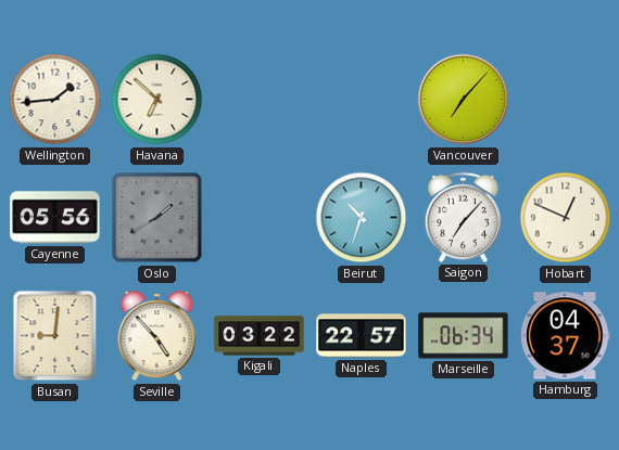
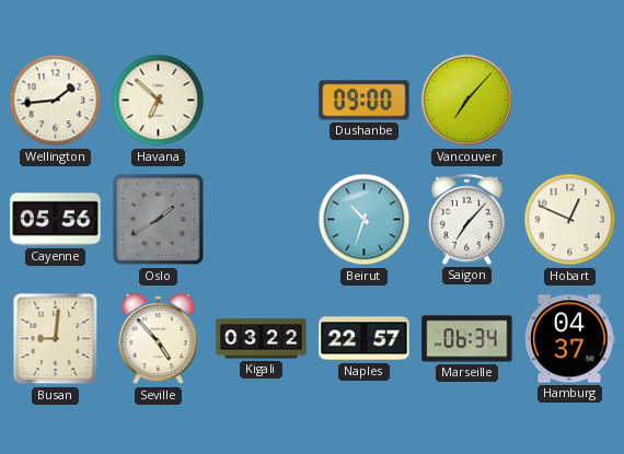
Dushanbe: none -> 09:00
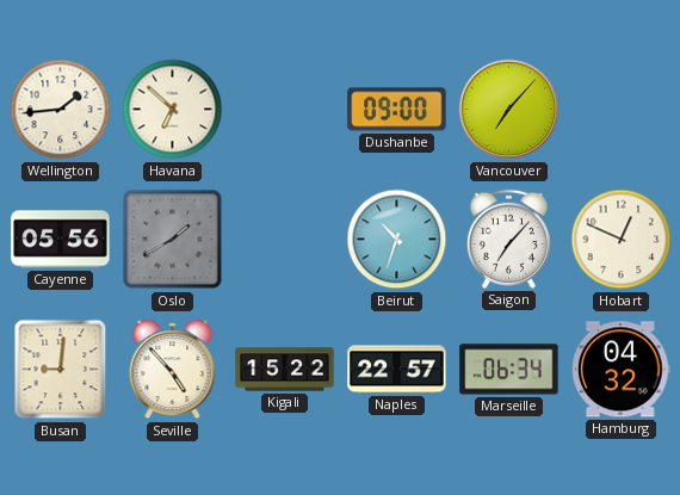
Kigali: 03:22 -> 15:22
Hamburg: 04:37 -> 04:32
